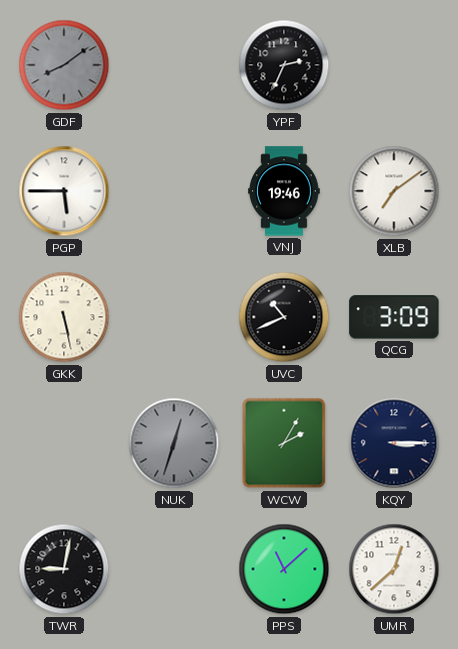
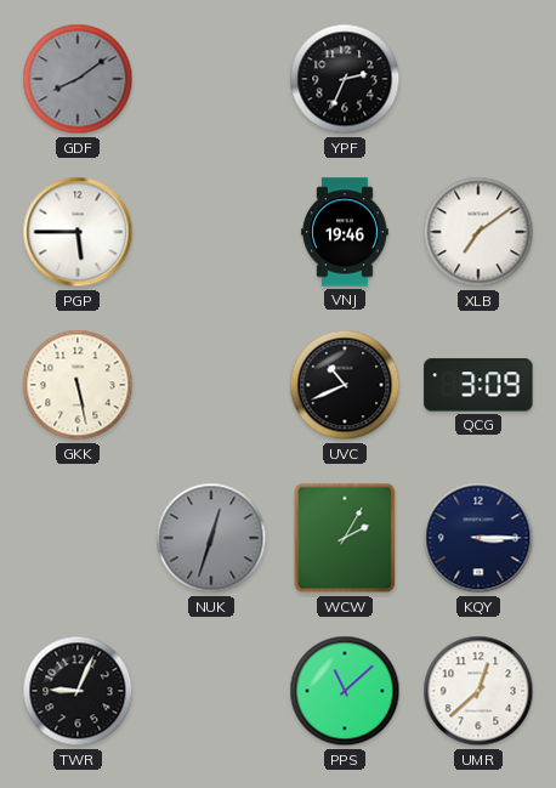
TWR: 9:02 -> 9:04
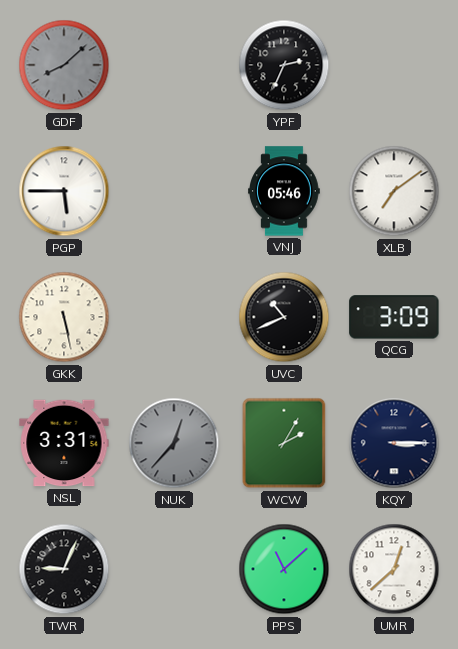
GDF: 8:09 -> 8:08
VNJ: 19:46 -> 05:46
NSL: none -> 3:31
NUK: 12:33 -> 12:37
